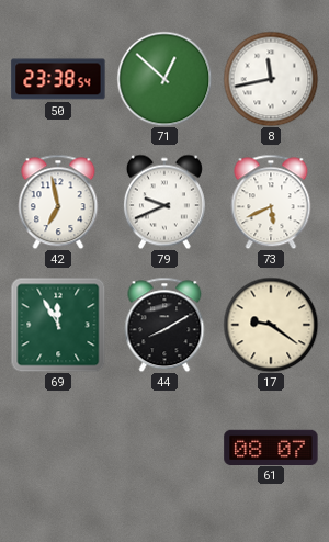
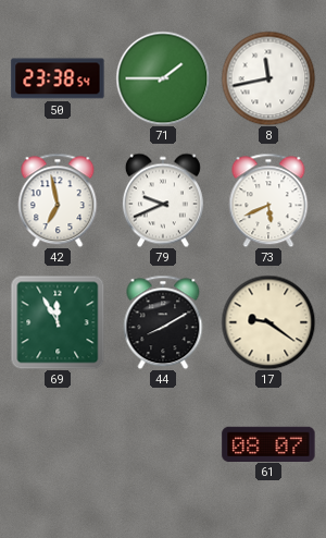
71: 12:52 -> 1:45
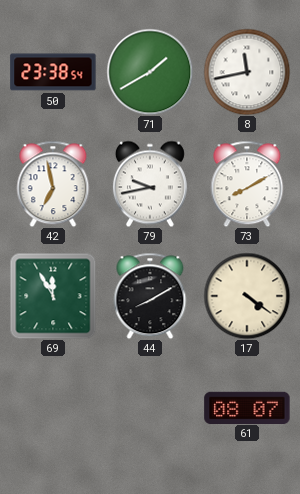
71: 1:45 -> 1:40
79: 9:41 -> 9:43
73: 5:41 -> 8:10
17: 9:21 -> 4:21
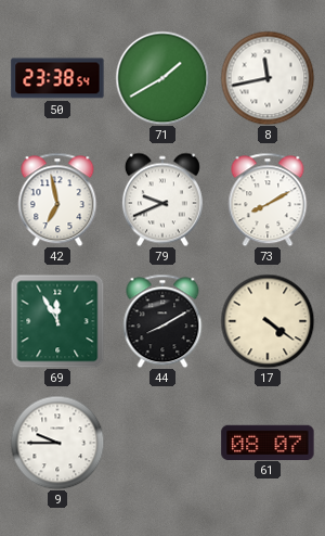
79: 9:43 -> 9:41
9: none -> 9:45
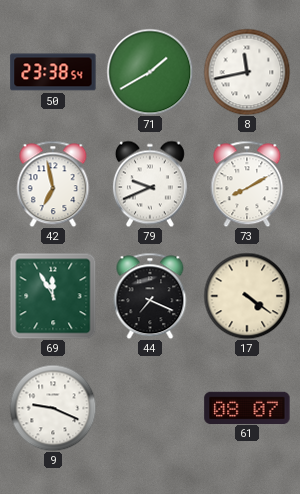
44: 8:10 -> 7:19
9: 9:45 -> 9:19
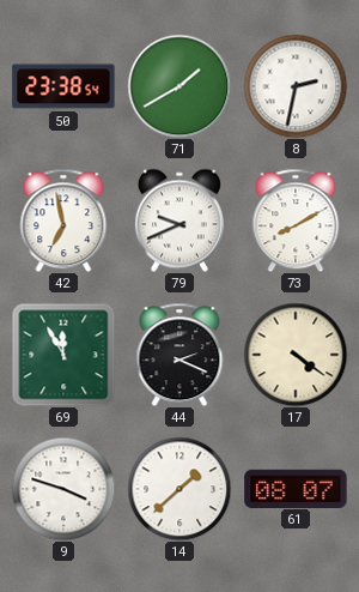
8: 11:43 -> 2:32
44: 7:19 -> 2:19
9: 9:19 -> 3:48
14: none -> 1:38
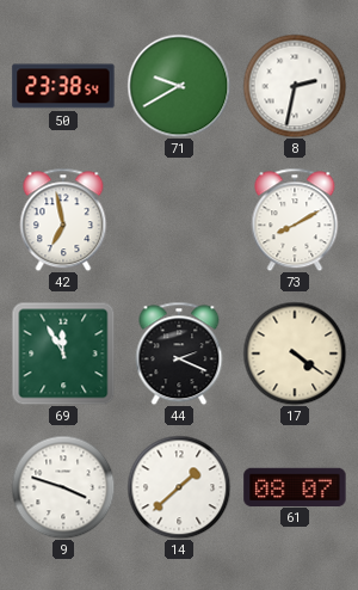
71: 1:40 -> 9:40
79: 9:41 -> none
